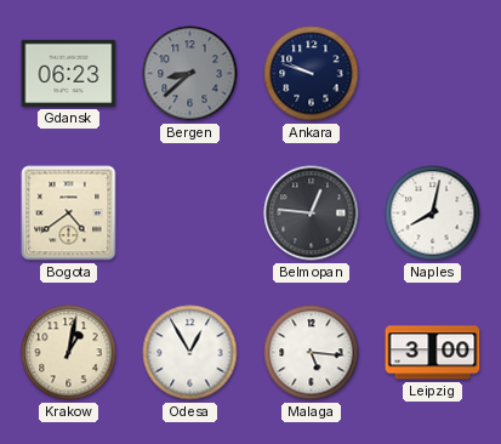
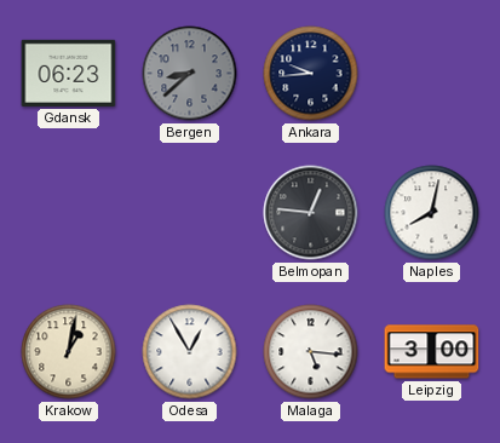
Ankara: 9:48 -> 9:44
Bogota: 4:39 -> none
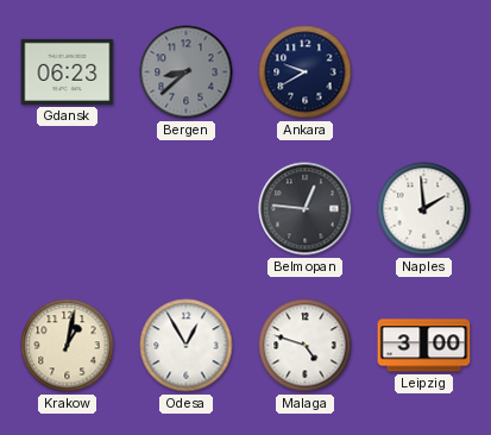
Ankara: 9:44 -> 9:40
Naples: 8:02 -> 1:59
Malaga: 5:16 -> 4:48
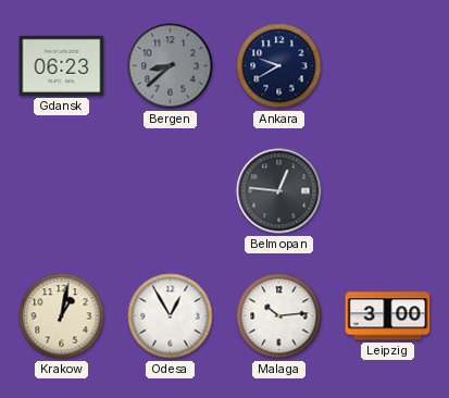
Naples: 1:59 -> none
Malaga: 4:48 -> 10:14
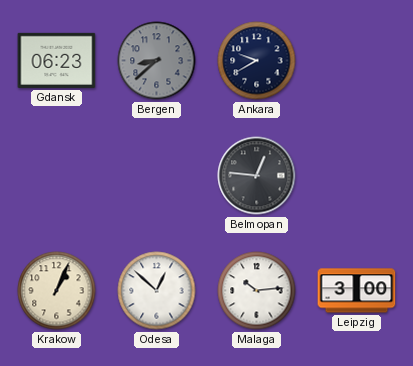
Krakow: 1:02 -> 1:04
Odesa: 12:55 -> 12:52
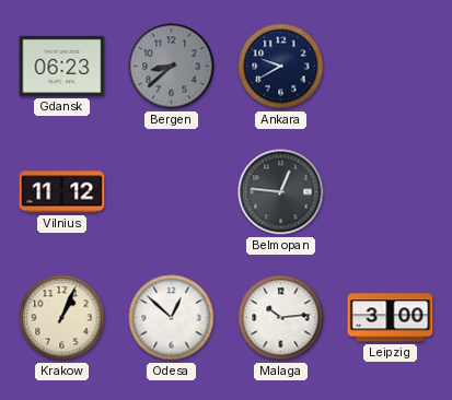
Vilnius: none -> 11:12
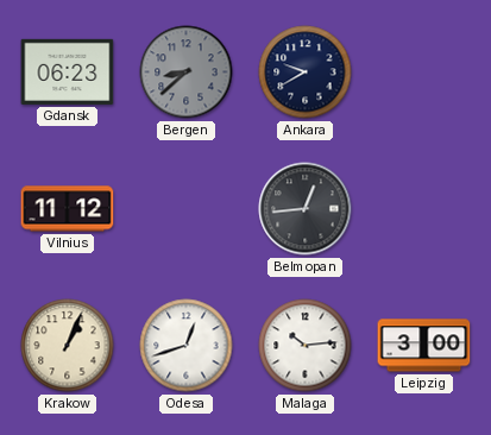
Belmopan: 12:46 -> 12:44
Odesa: 12:52 -> 12:42
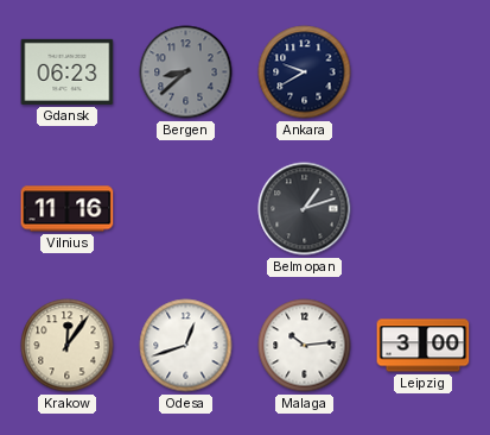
Vilnius: 11:12 -> 11:16
Belmopan: 12:44 -> 1:12
Krakow: 1:04 -> 12:06
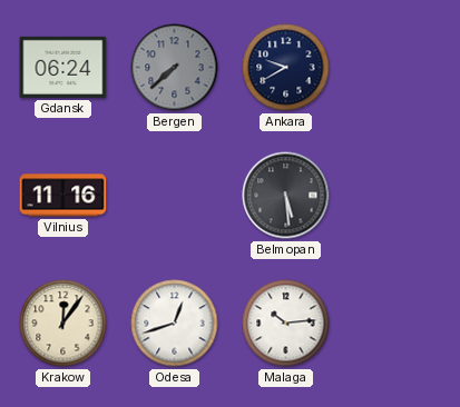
Gdansk: 06:23 -> 06:24
Bergen: 8:38 -> 7:38
Belmopan: 1:12 -> 5:29
Leipzig: 3:00 -> none
